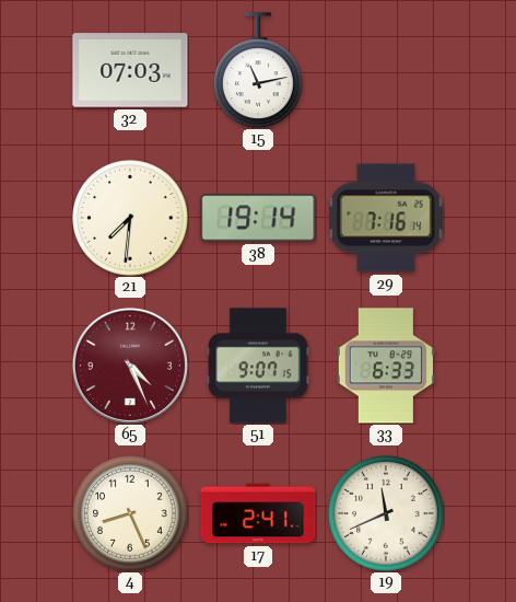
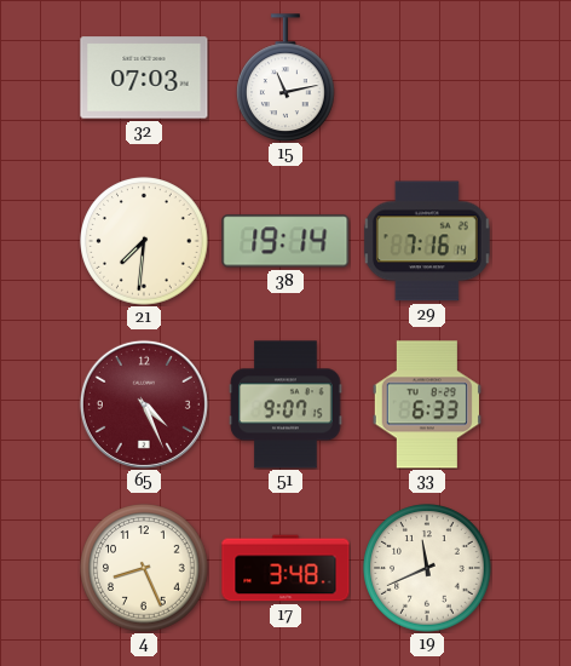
17: 2:41 -> 3:48
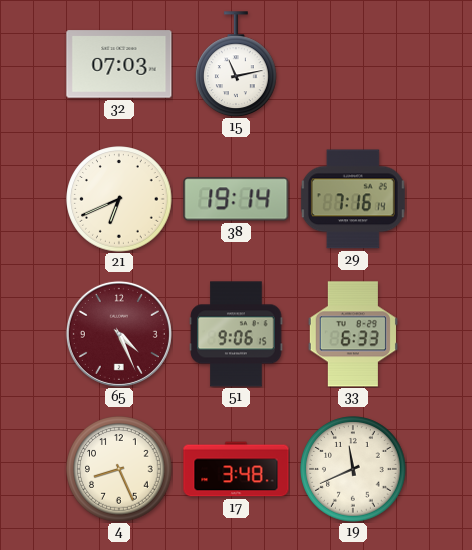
21: 7:31 -> 6:41
51: 9:07 -> 9:06
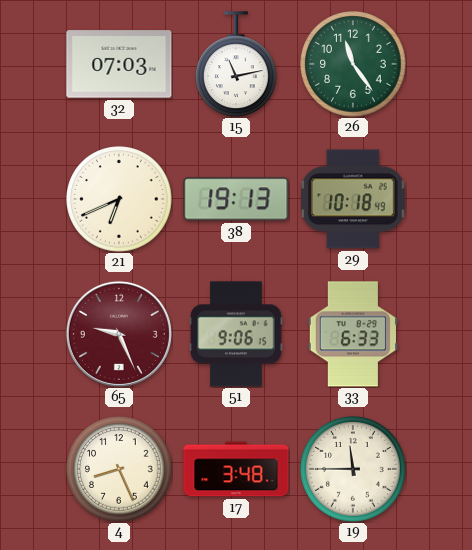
26: none -> 11:24
38: 19:14 -> 19:13
29: 7:16 -> 10:18
65: 4:26 -> 9:26
19: 11:41 -> 11:45
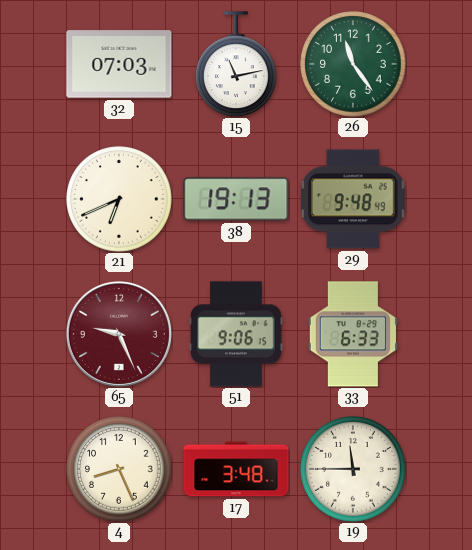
29: 10:18 -> 9:48
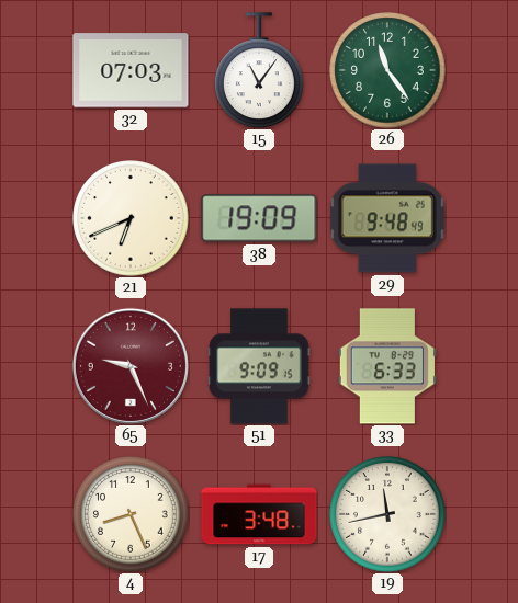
15: 11:13 -> 11:06
38: 19:13 -> 19:09
51: 9:06 -> 9:09
19: 11:45 -> 11:43
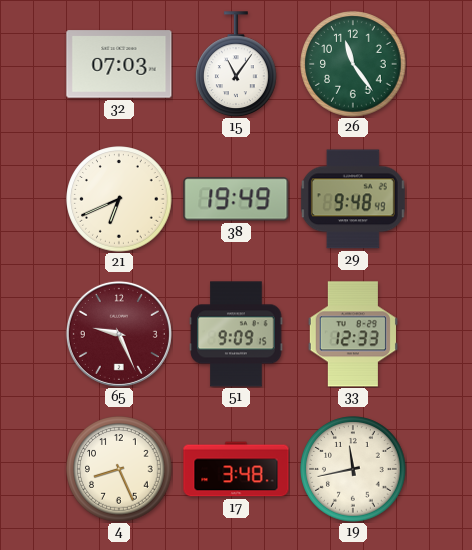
38: 19:09 -> 19:49
33: 6:33 -> 12:33
